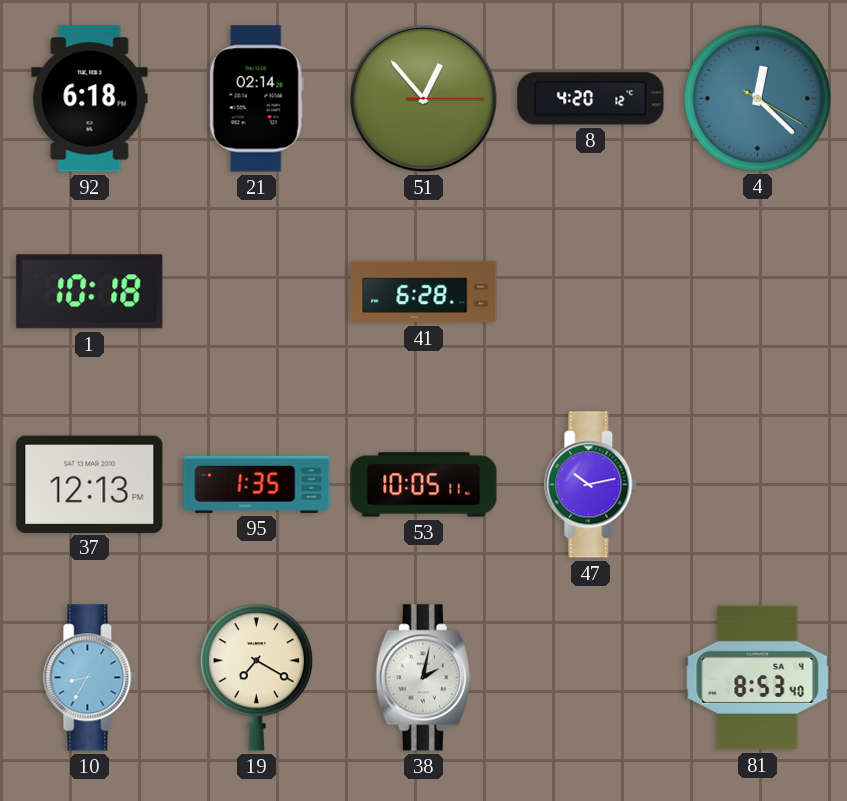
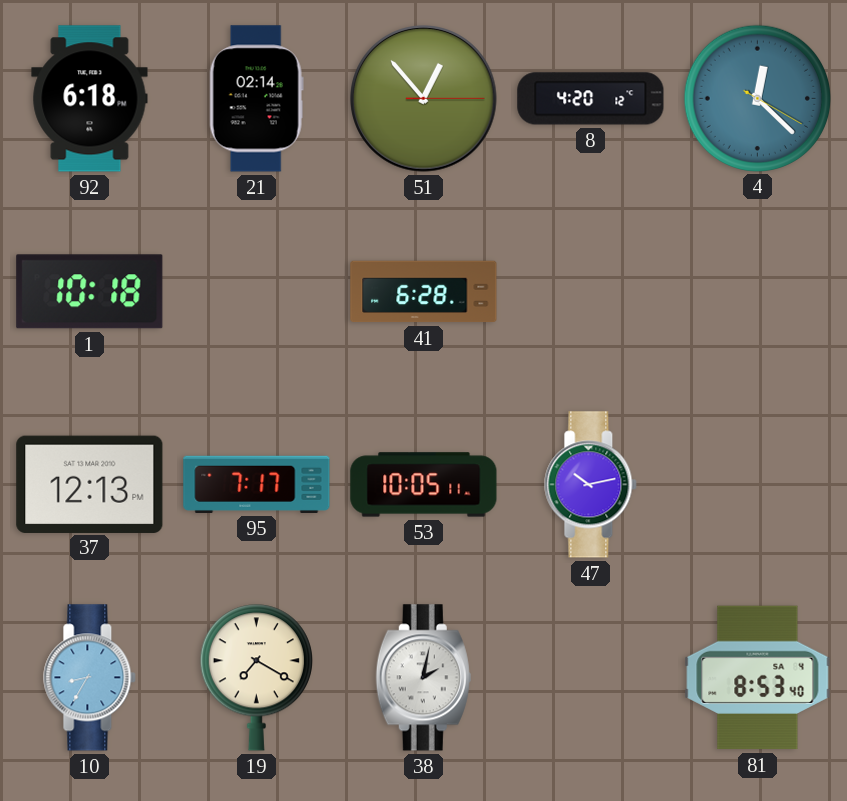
95: 1:35 -> 7:17
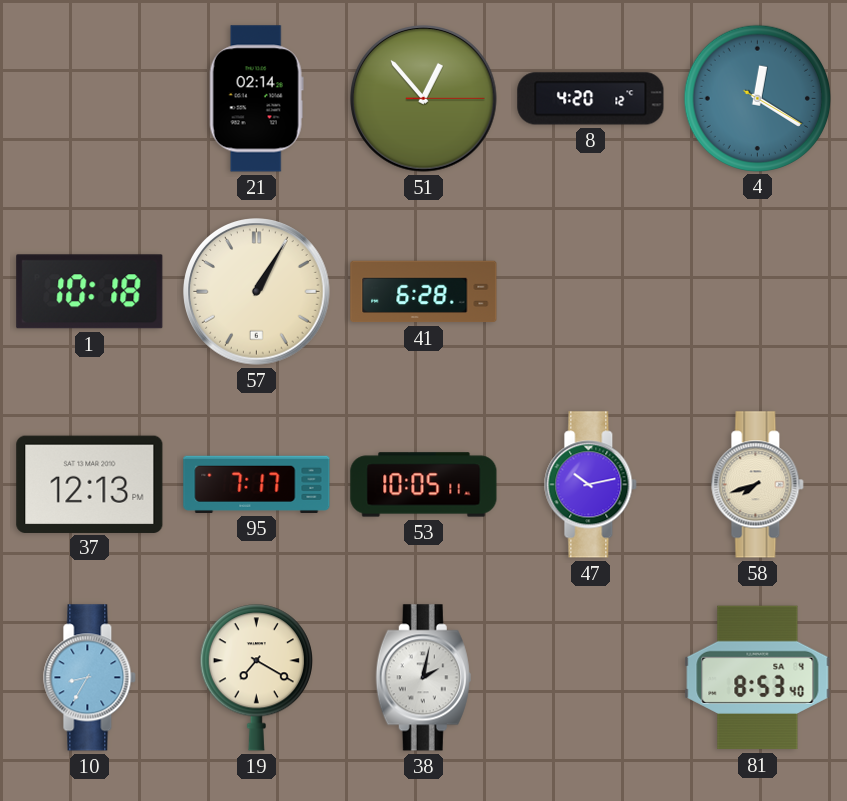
92: 6:18 -> none
4: 12:22 -> 12:20
57: none -> 1:05
58: none -> 7:42
